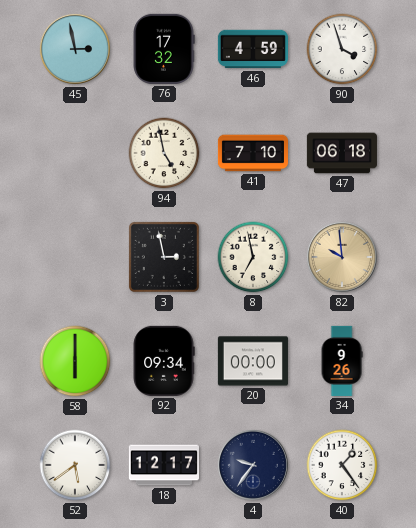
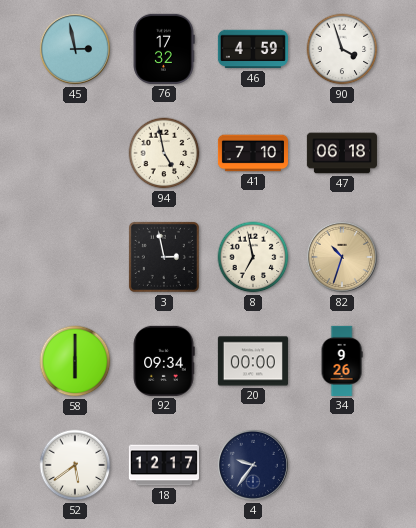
82: 9:59 -> 10:33
40: 1:24 -> none
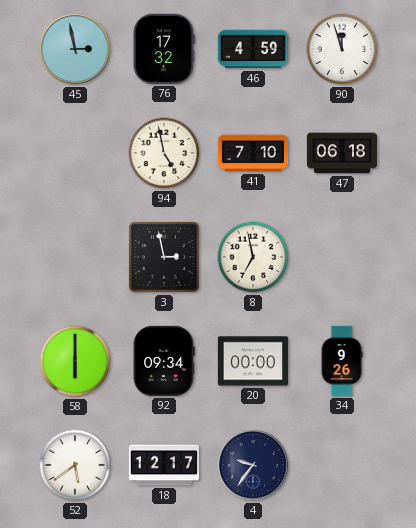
90: 3:57 -> 11:57
82: 10:33 -> none
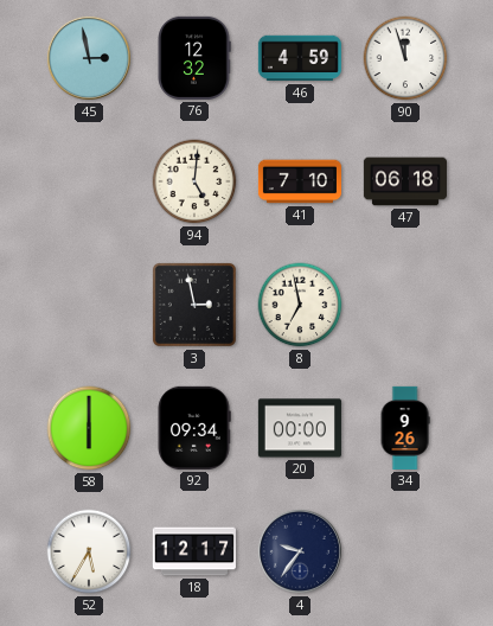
76: 17:32 -> 12:32
94: 4:58 -> 5:01
52: 5:39 -> 5:35
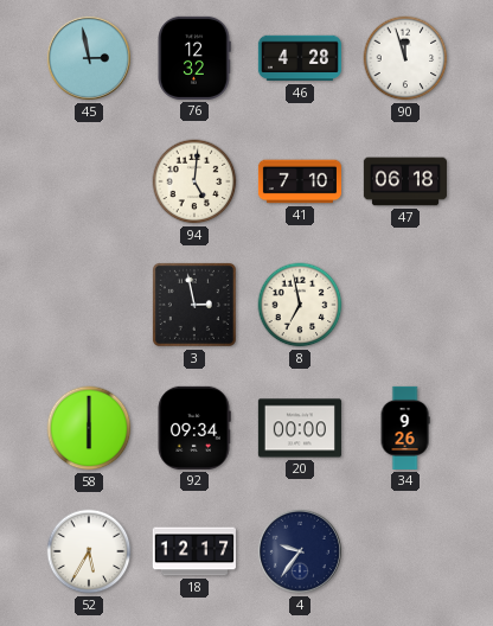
46: 4:59 -> 4:28
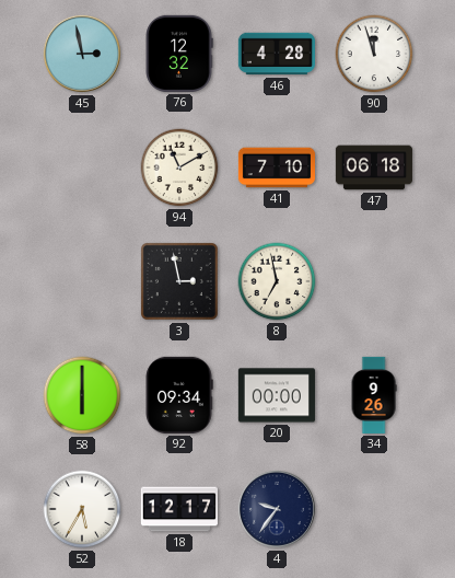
94: 5:01 -> 11:10
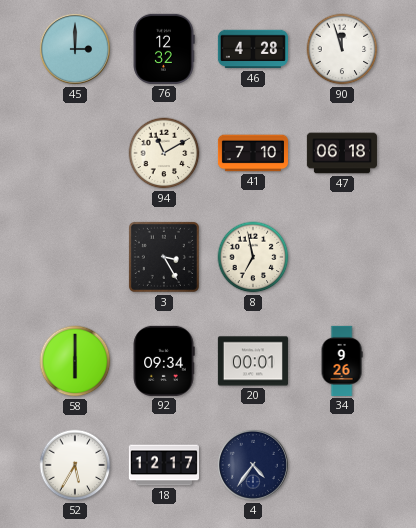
45: 2:58 -> 3:00
3: 2:58 -> 3:25
20: 00:00 -> 00:01
4: 9:36 -> 4:36
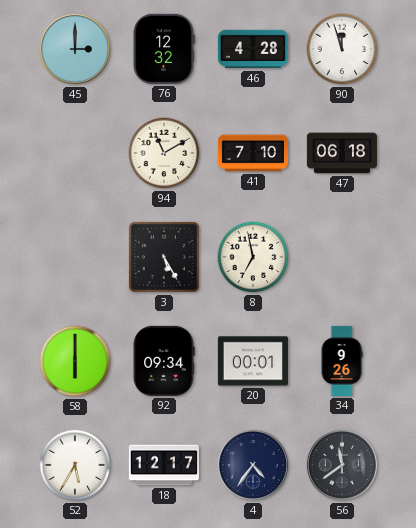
3: 3:25 -> 5:25
56: none -> 11:39
